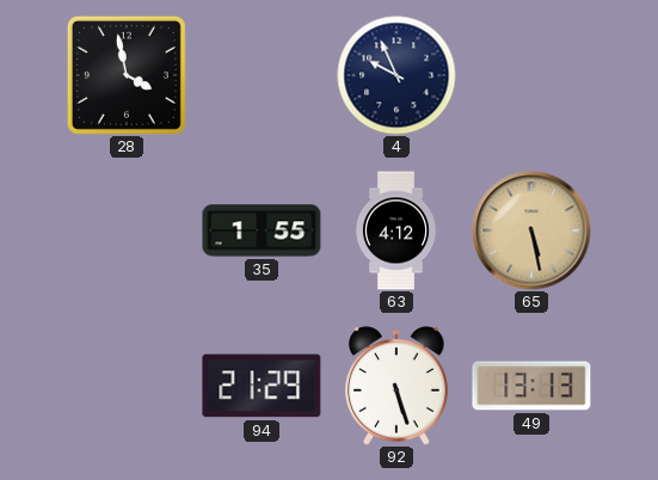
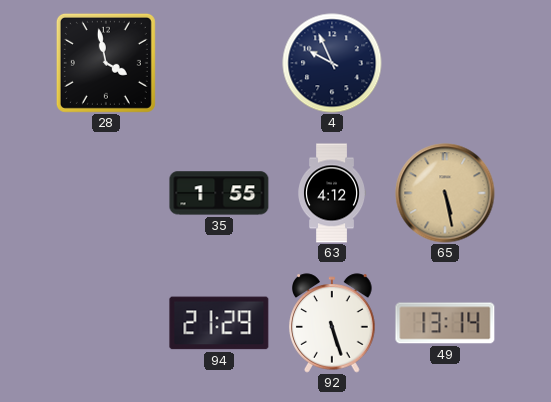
49: 13:13 -> 13:14
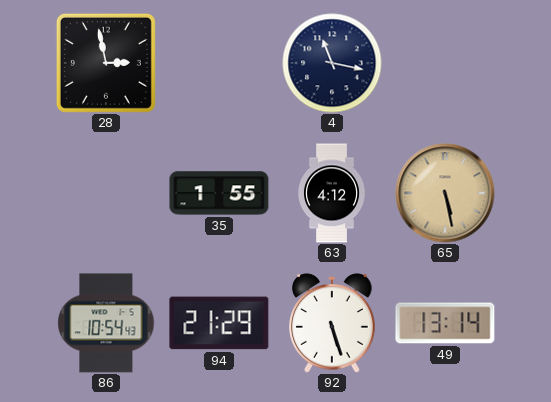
28: 3:58 -> 2:58
4: 9:56 -> 11:17
86: none -> 10:54
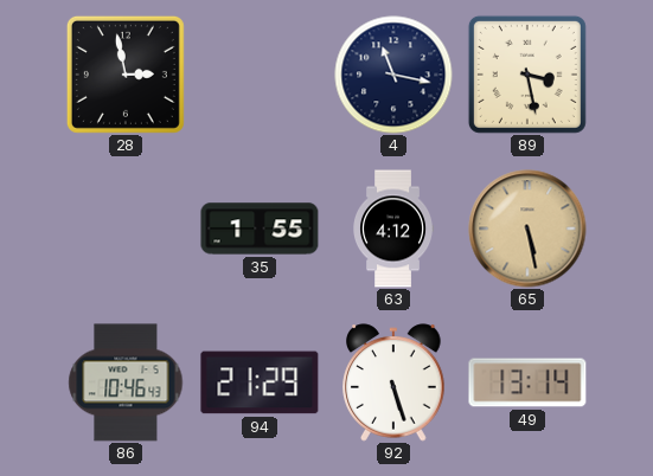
89: none -> 3:28
86: 10:54 -> 10:46
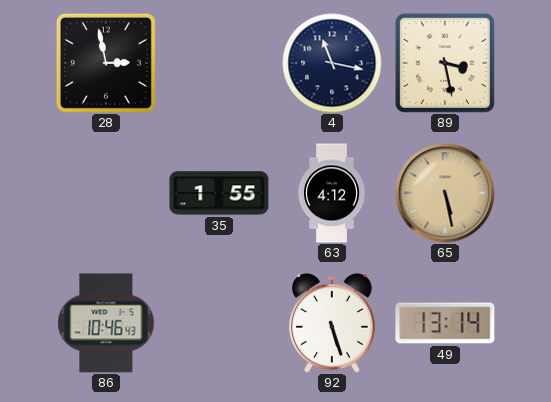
94: 21:29 -> none
